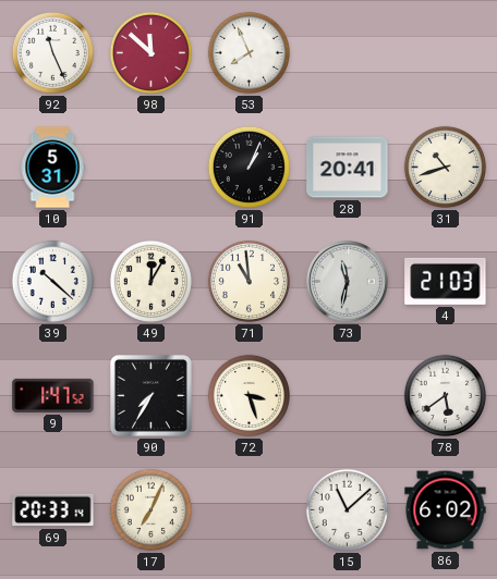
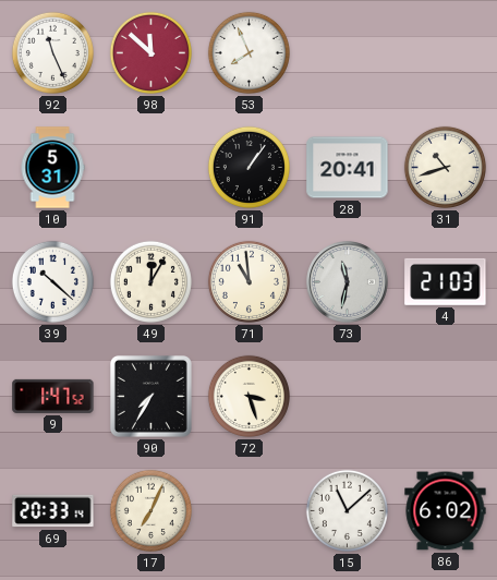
91: 1:04 -> 1:06
78: 5:39 -> none
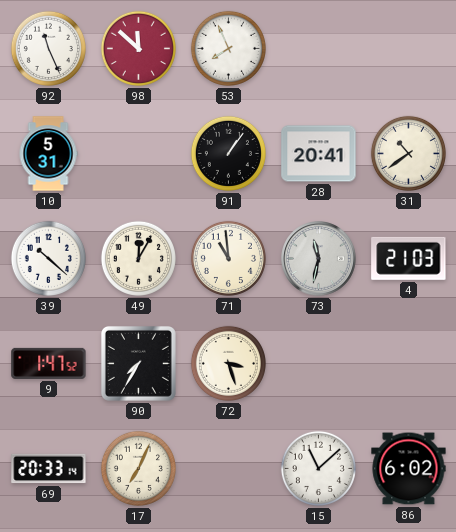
31: 10:42 -> 10:39
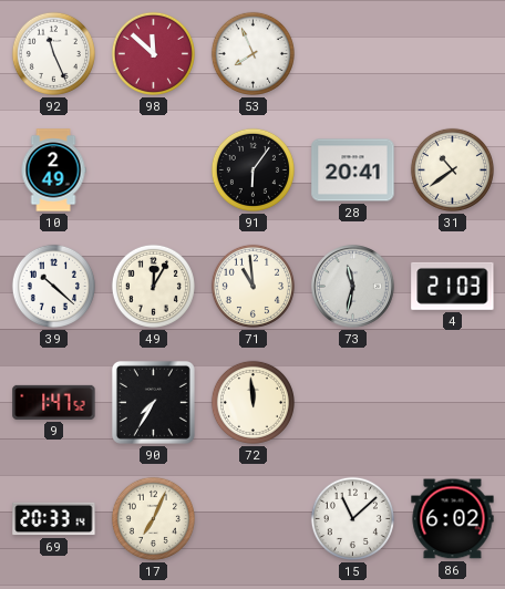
10: 5:31 -> 2:49
91: 1:06 -> 6:06
72: 3:27 -> 11:59
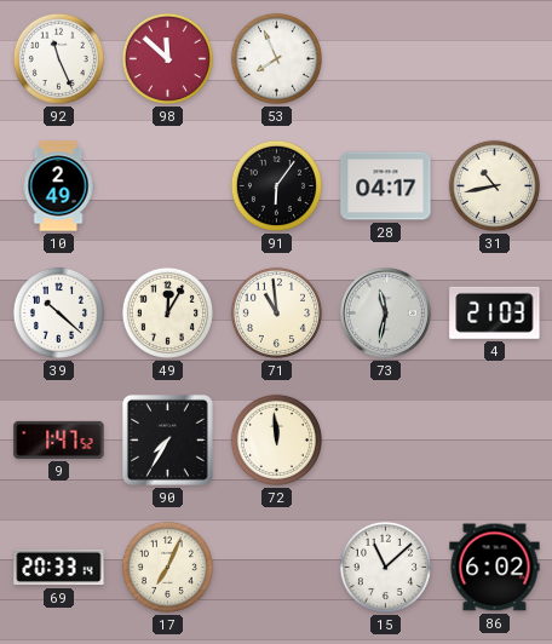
28: 20:41 -> 04:17
31: 10:39 -> 10:43
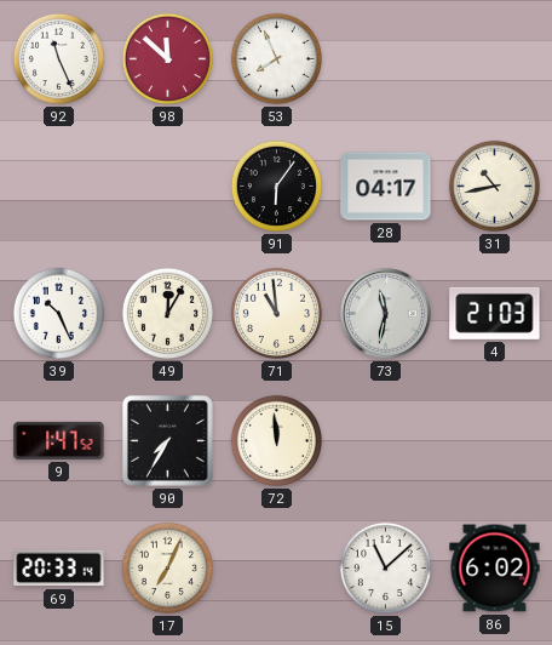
10: 2:49 -> none
39: 10:22 -> 10:26
